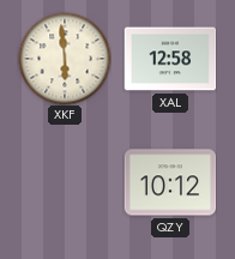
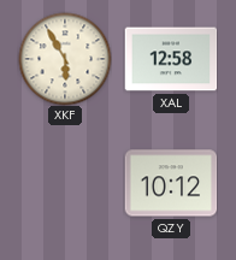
XKF: 5:59 -> 5:55
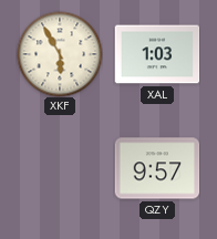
XAL: 12:58 -> 1:03
QZY: 10:12 -> 9:57
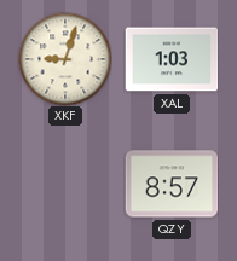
XKF: 5:55 -> 9:03
QZY: 9:57 -> 8:57
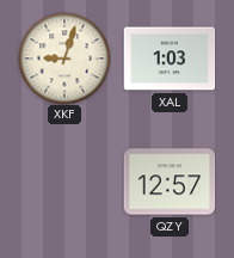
QZY: 8:57 -> 12:57
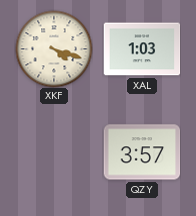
XKF: 9:03 -> 4:18
QZY: 12:57 -> 3:57
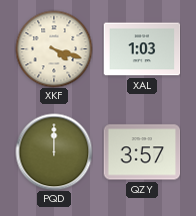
PQD: none -> 12:00
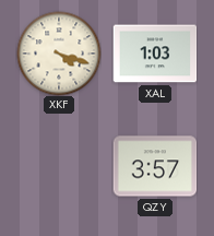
PQD: 12:00 -> none
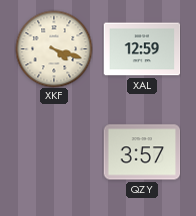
XAL: 1:03 -> 12:59
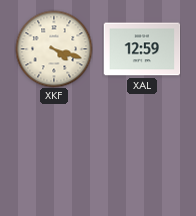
QZY: 3:57 -> none
